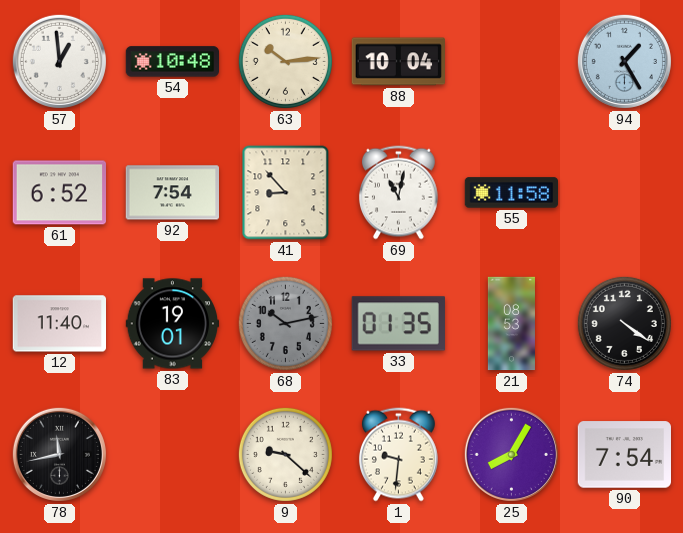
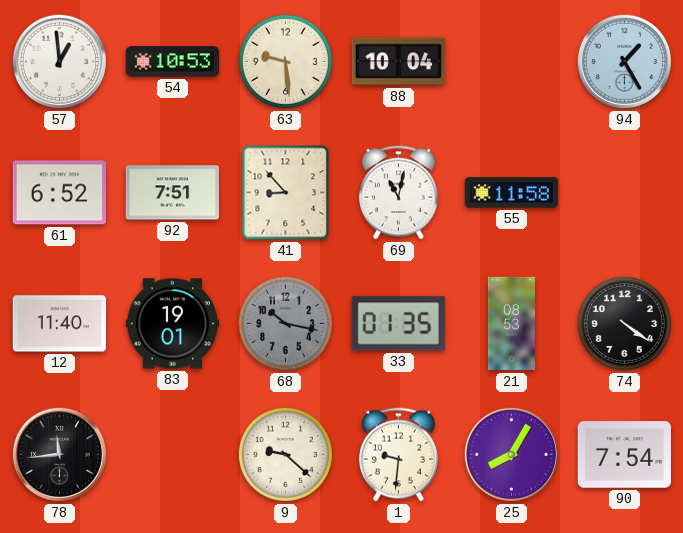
54: 10:48 -> 10:53
63: 10:14 -> 9:29
92: 7:54 -> 7:51
68: 10:13 -> 10:17
78: 11:43 -> 11:44
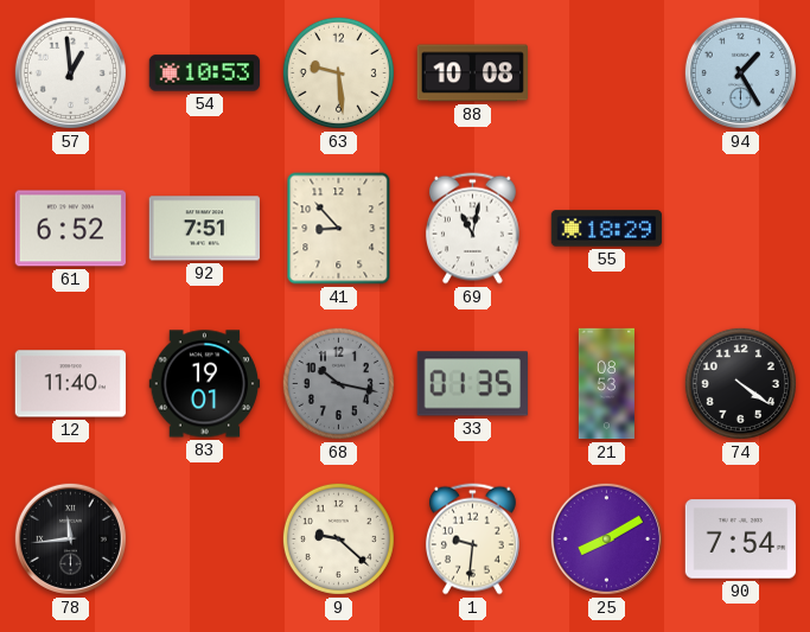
88: 10:04 -> 10:08
55: 11:58 -> 18:29
25: 8:05 -> 8:10
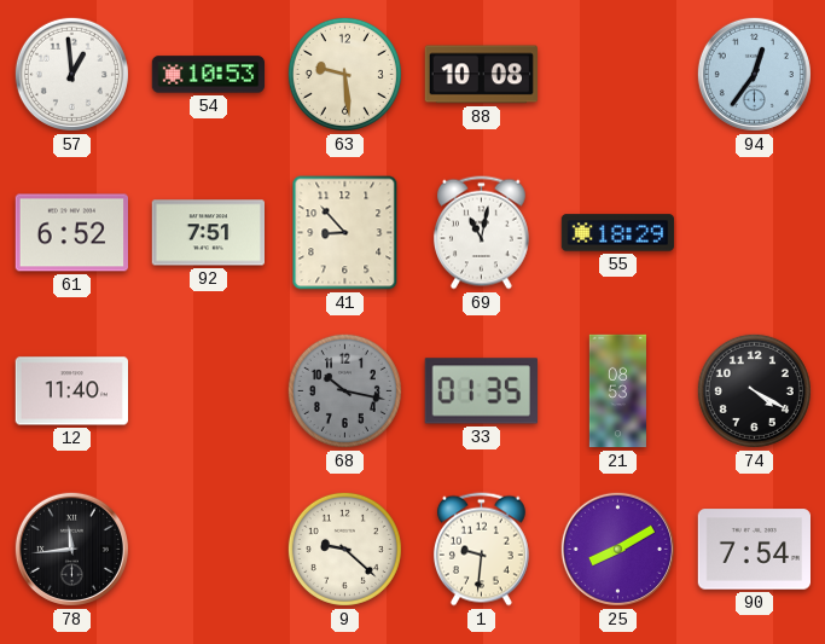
94: 1:25 -> 12:36
83: 19:01 -> none
74: 4:21 -> 4:20
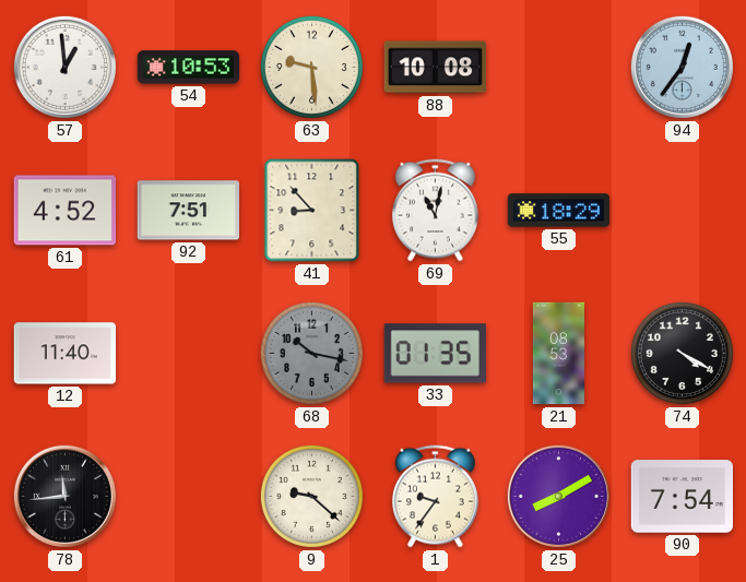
61: 6:52 -> 4:52
1: 9:31 -> 9:36
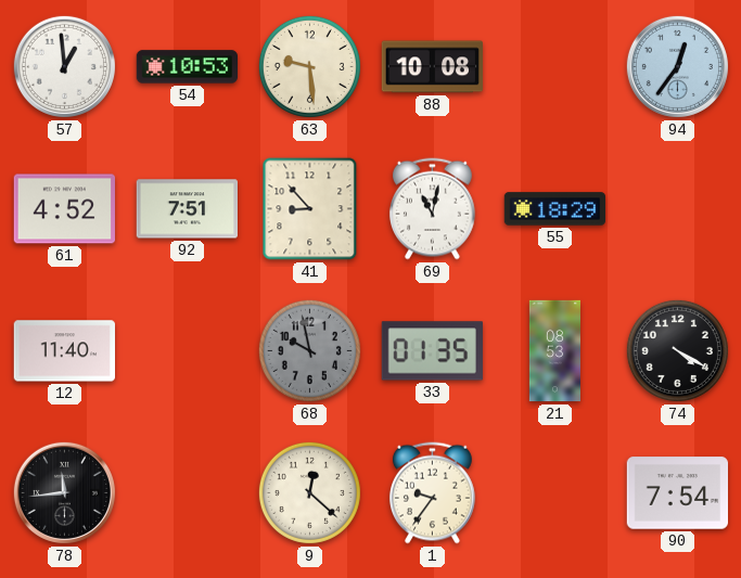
68: 10:17 -> 9:58
9: 9:22 -> 12:22
25: 8:10 -> none
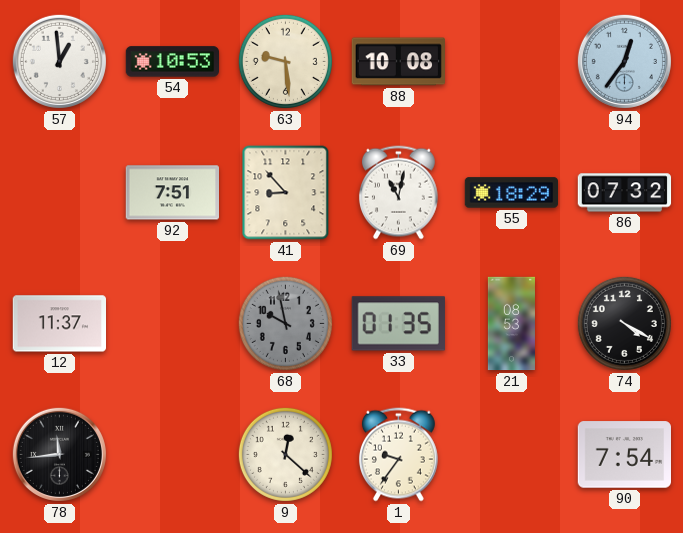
61: 4:52 -> none
86: none -> 07:32
12: 11:40 -> 11:37
